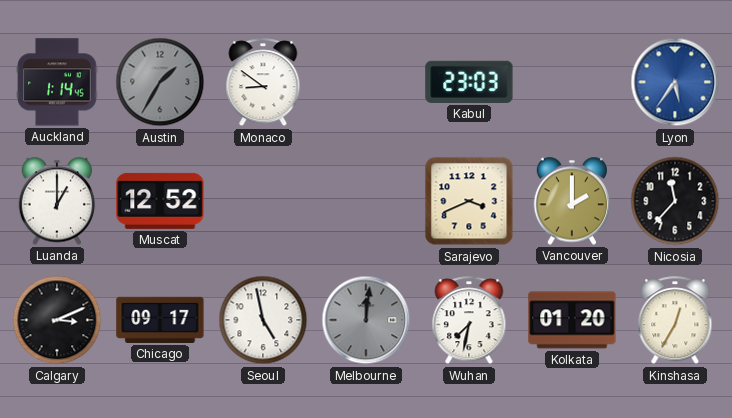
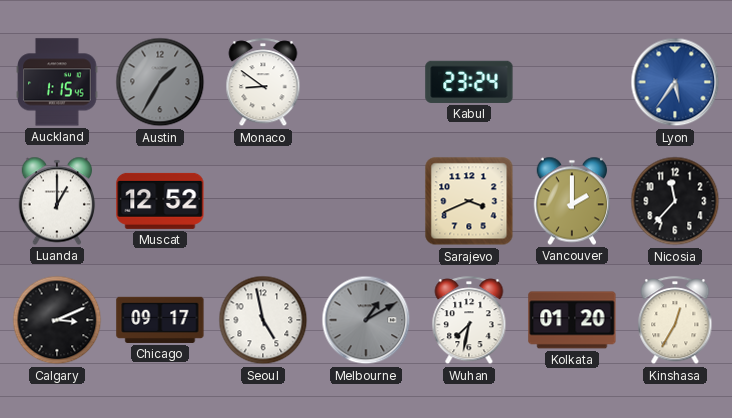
Auckland: 1:14 -> 1:15
Kabul: 23:03 -> 23:24
Melbourne: 12:01 -> 1:10
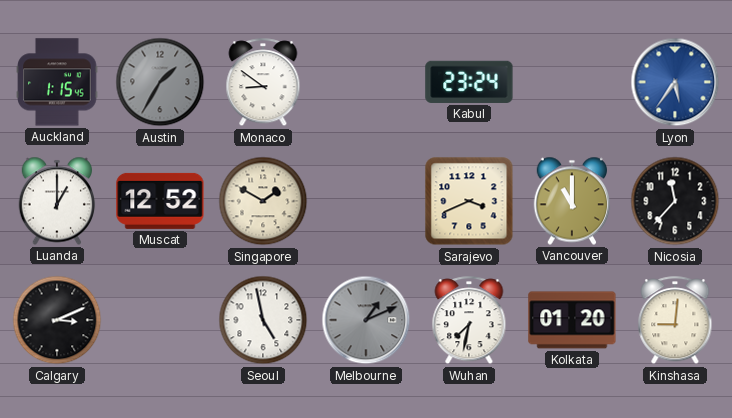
Singapore: none -> 1:50
Vancouver: 2:00 -> 11:00
Chicago: 09:17 -> none
Melbourne: 1:10 -> 1:11
Kinshasa: 12:35 -> 9:01
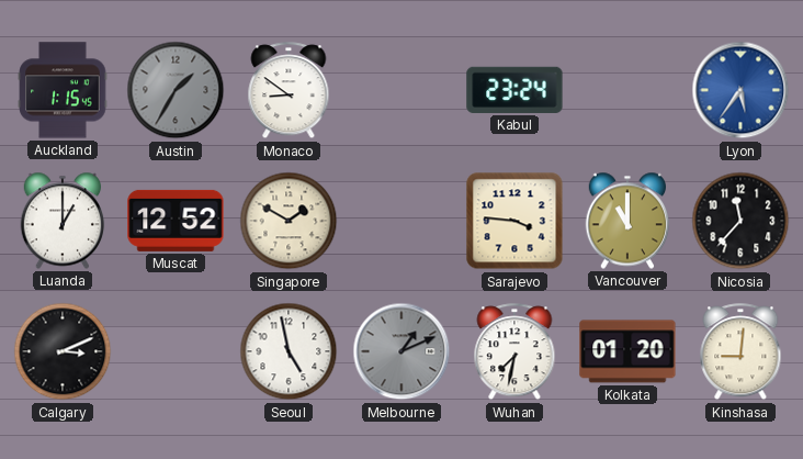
Sarajevo: 3:41 -> 3:46
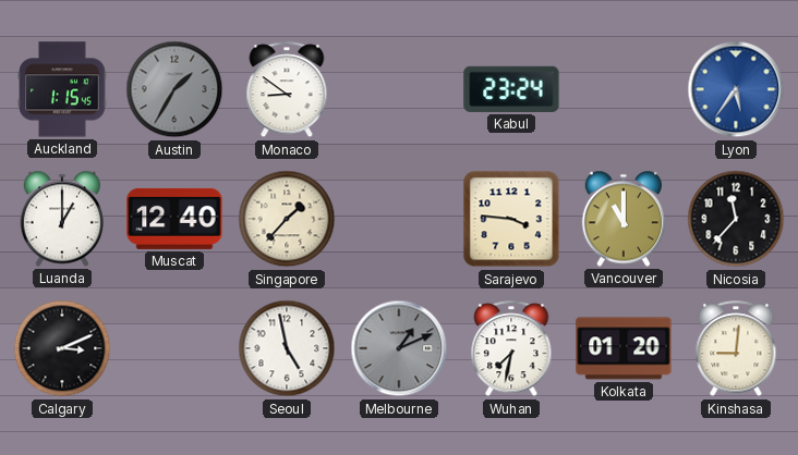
Muscat: 12:52 -> 12:40
Singapore: 1:50 -> 1:37
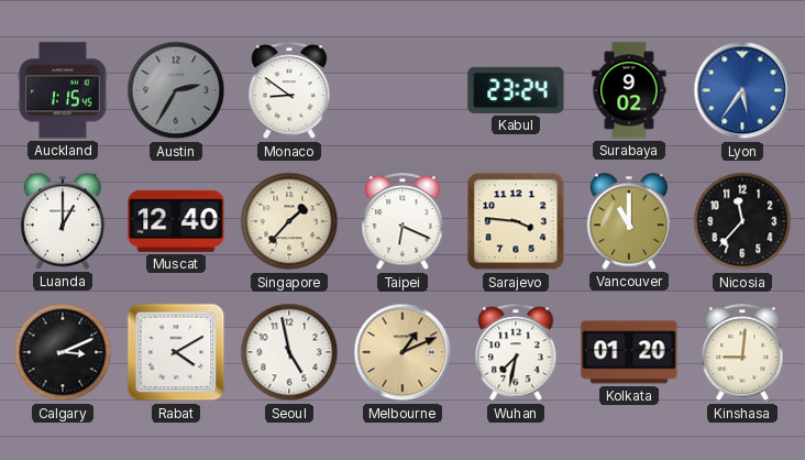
Austin: 1:35 -> 2:35
Surabaya: none -> 9:02
Taipei: none -> 6:19
Rabat: none -> 4:10
Melbourne dial: grey -> champagne
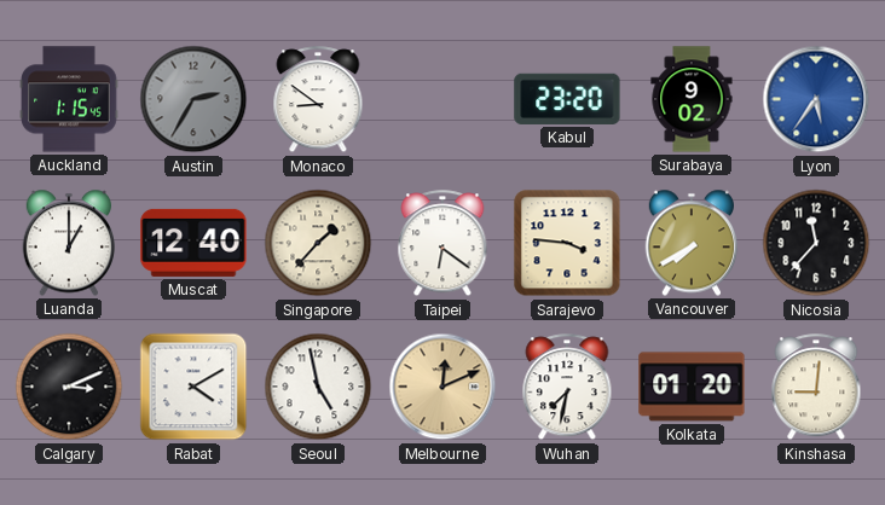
Kabul: 23:24 -> 23:20
Taipei: 6:19 -> 6:21
Vancouver: 11:00 -> 7:40
Melbourne: 1:11 -> 12:11
